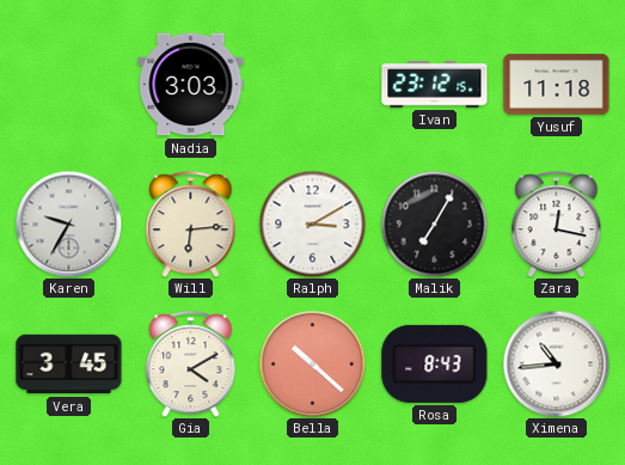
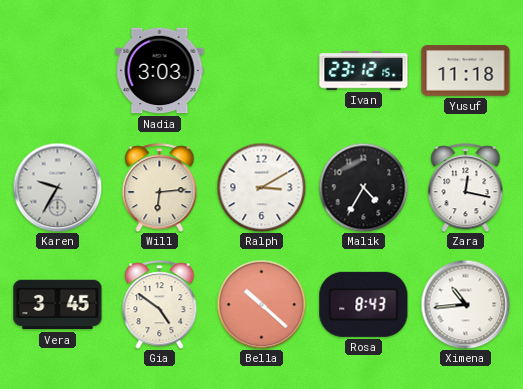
Malik: 7:05 -> 4:35
Gia: 4:10 -> 4:51
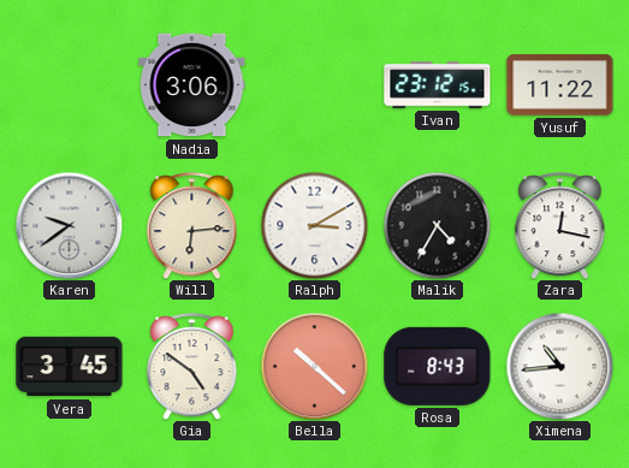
Nadia: 3:03 -> 3:06
Yusuf: 11:18 -> 11:22
Karen: 9:35 -> 9:39
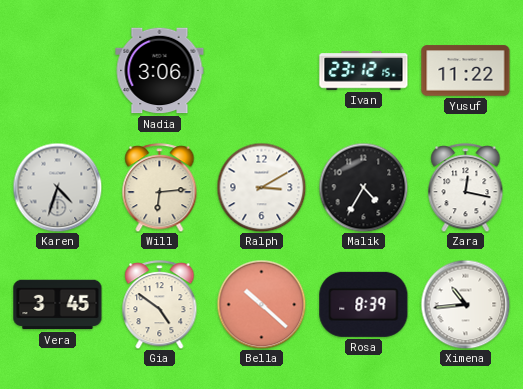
Karen: 9:39 -> 4:33
Rosa: 8:43 -> 8:39
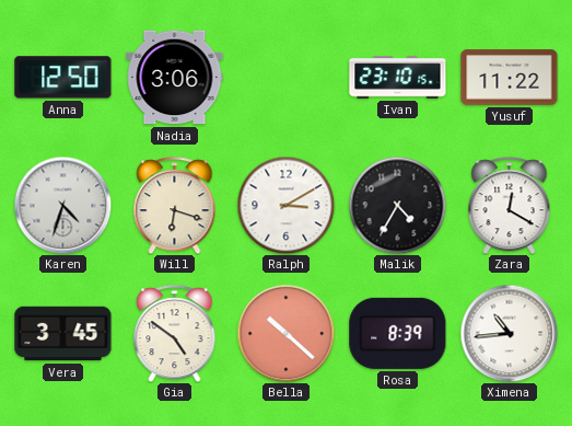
Anna: none -> 12:50
Ivan: 23:12 -> 23:10
Will: 6:14 -> 6:18
Zara: 12:17 -> 12:20
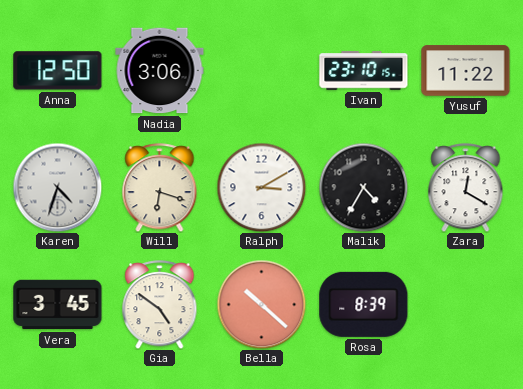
Ximena: 10:44 -> none
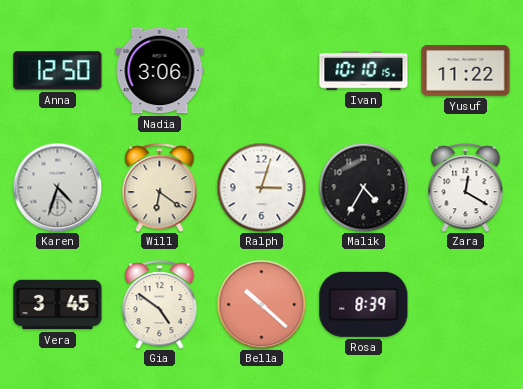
Ivan: 23:10 -> 10:10
Will: 6:18 -> 6:21
Ralph: 3:10 -> 3:03
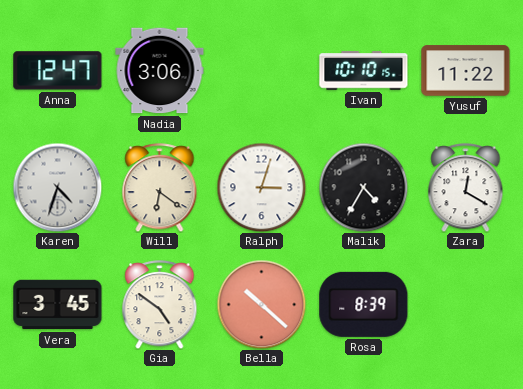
Anna: 12:50 -> 12:47
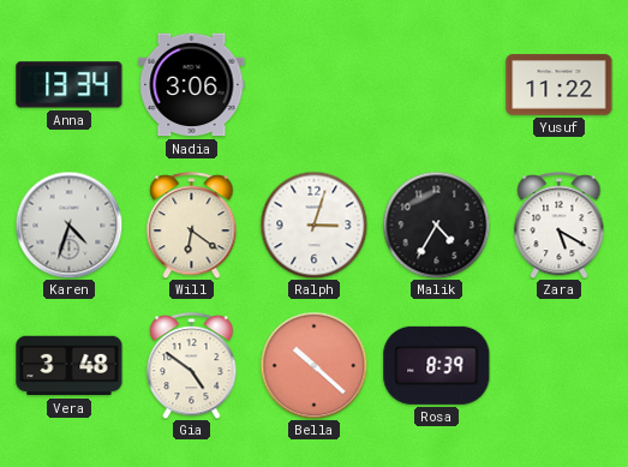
Anna: 12:47 -> 13:34
Ivan: 10:10 -> none
Zara: 12:20 -> 5:20
Vera: 3:45 -> 3:48
